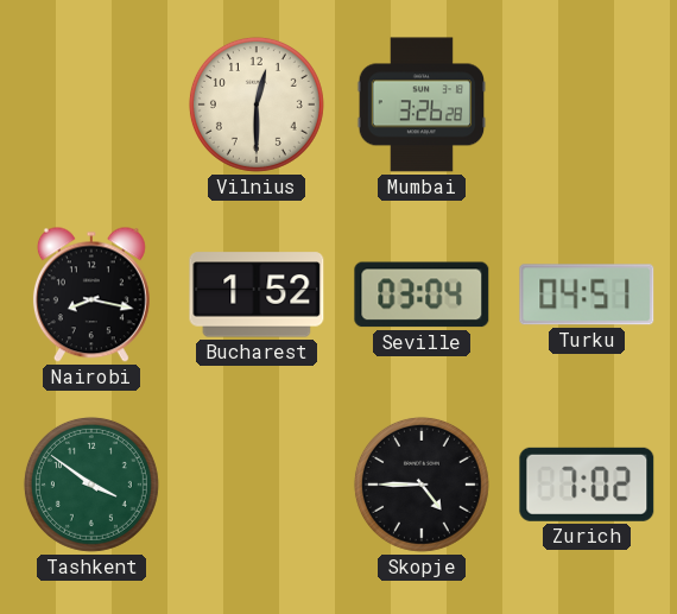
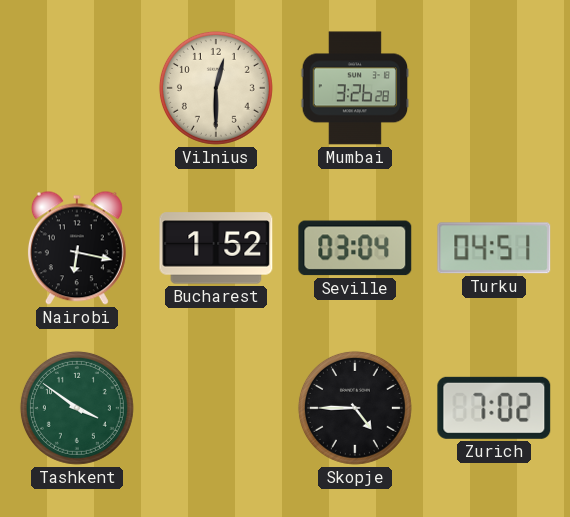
Nairobi: 8:17 -> 6:17
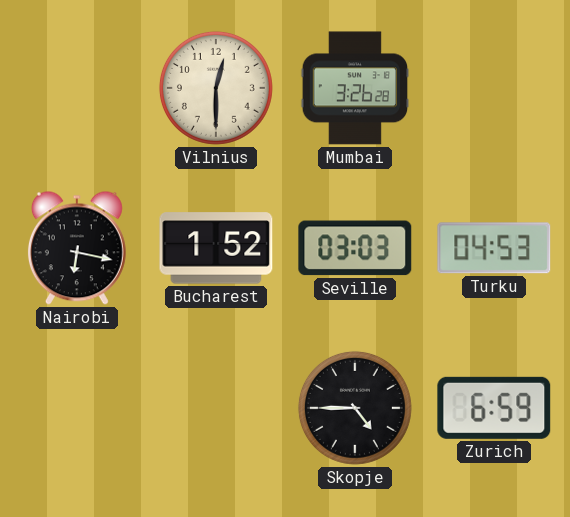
Seville: 03:04 -> 03:03
Turku: 04:51 -> 04:53
Tashkent: 3:51 -> none
Zurich: 7:02 -> 6:59
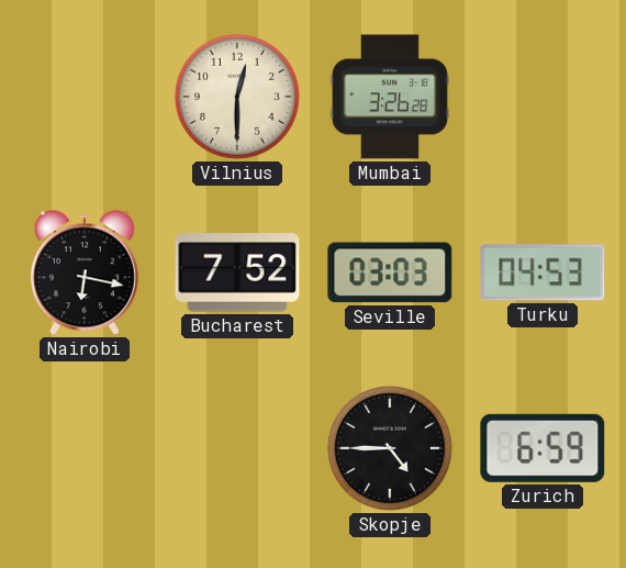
Bucharest: 1:52 -> 7:52
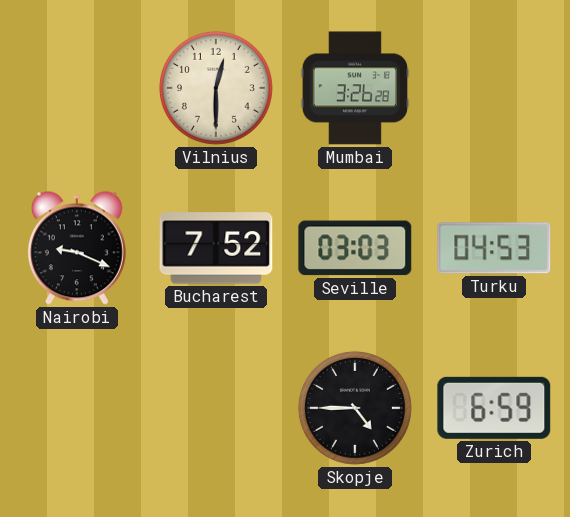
Nairobi: 6:17 -> 9:19
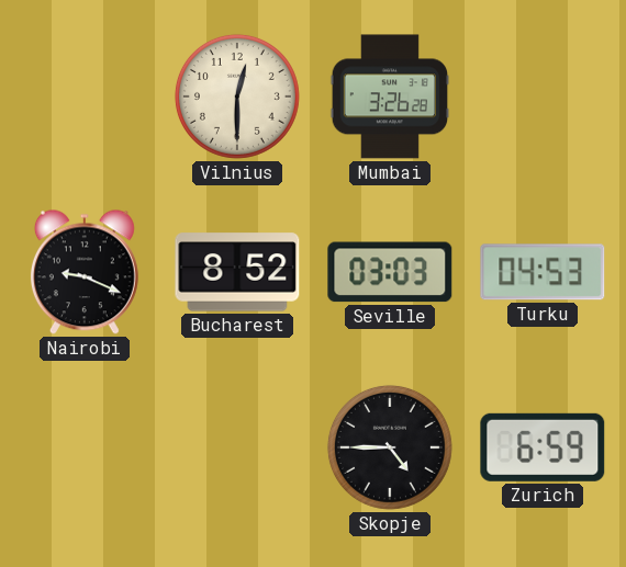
Bucharest: 7:52 -> 8:52
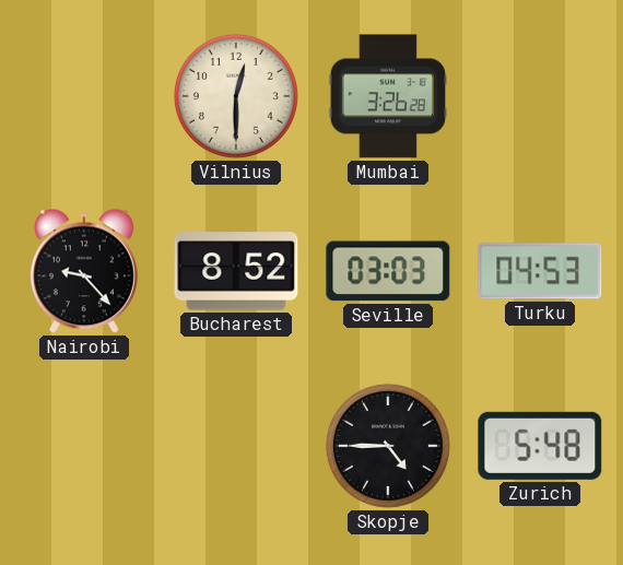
Nairobi: 9:19 -> 9:23
Zurich: 6:59 -> 5:48
